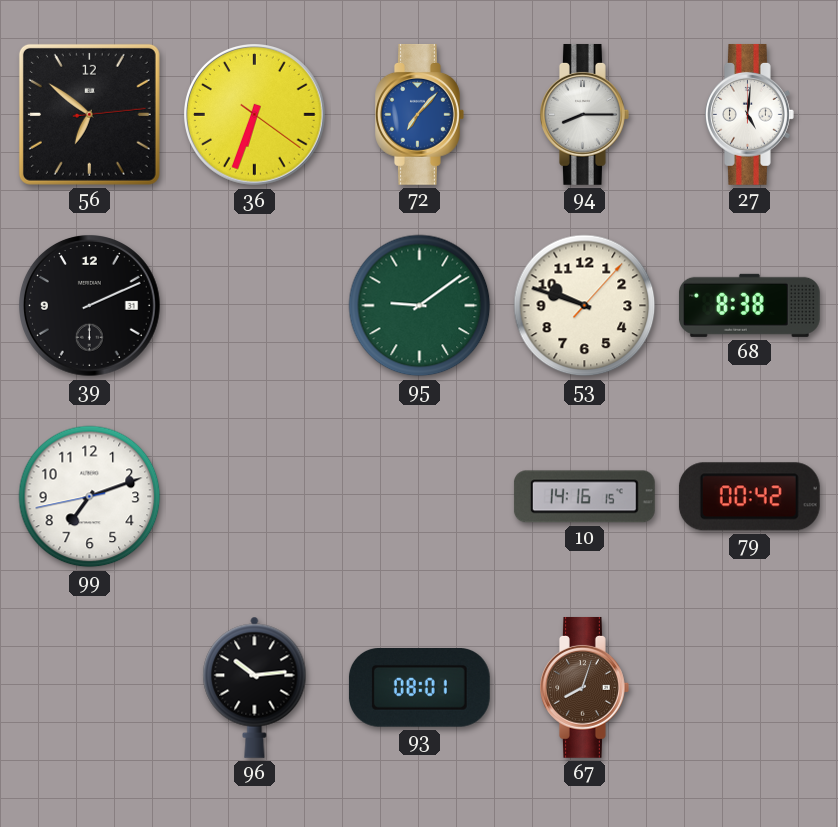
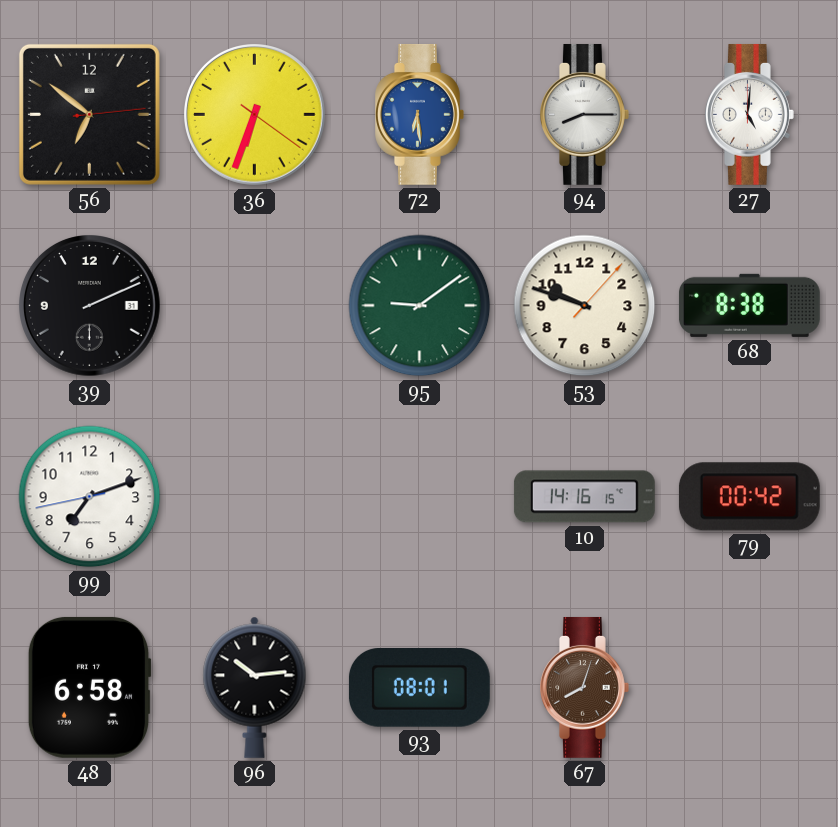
72: 7:07 -> 6:29
48: none -> 6:58
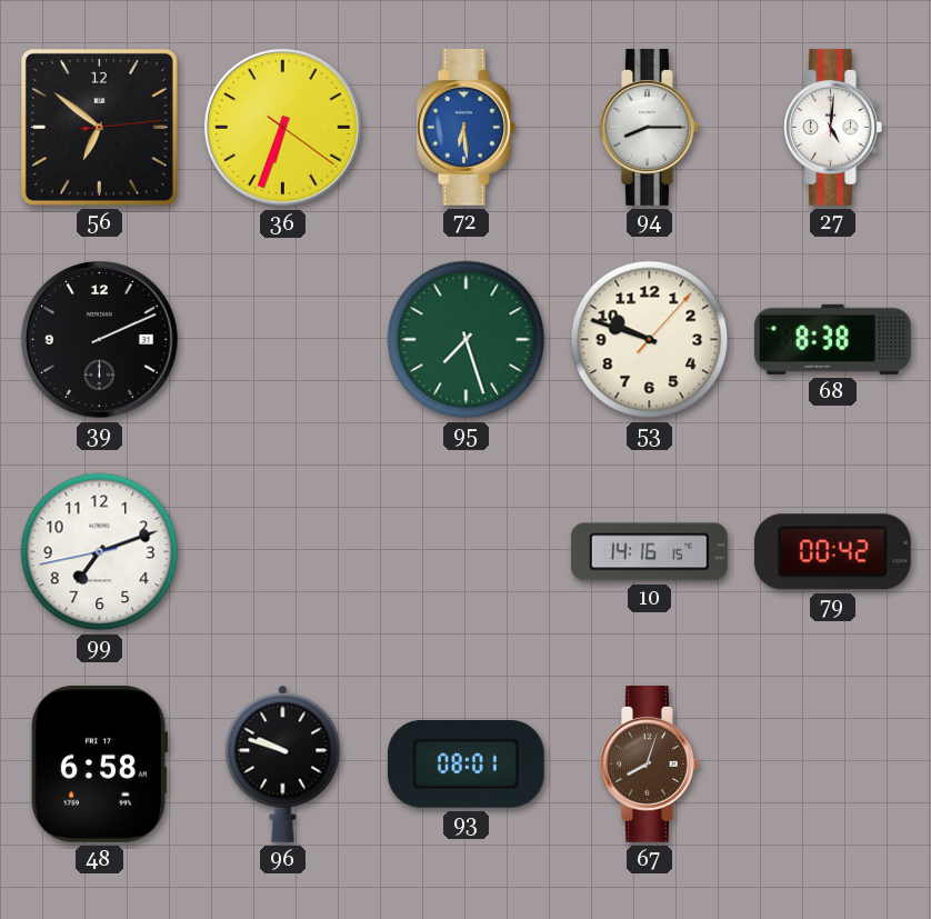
95: 9:09 -> 7:27
96: 10:14 -> 9:48
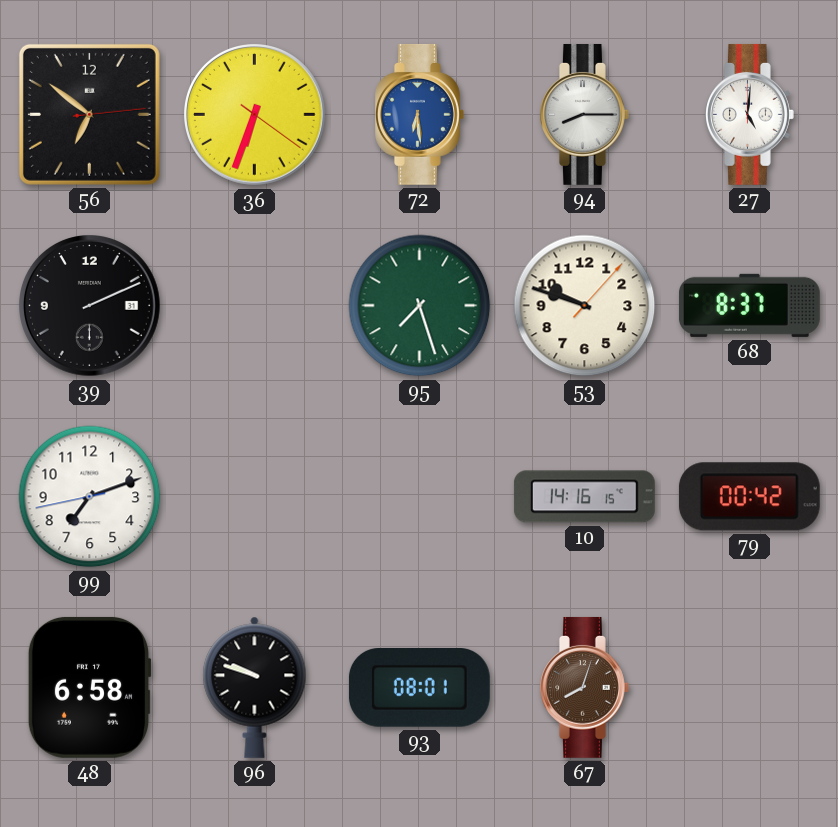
68: 8:38 -> 8:37
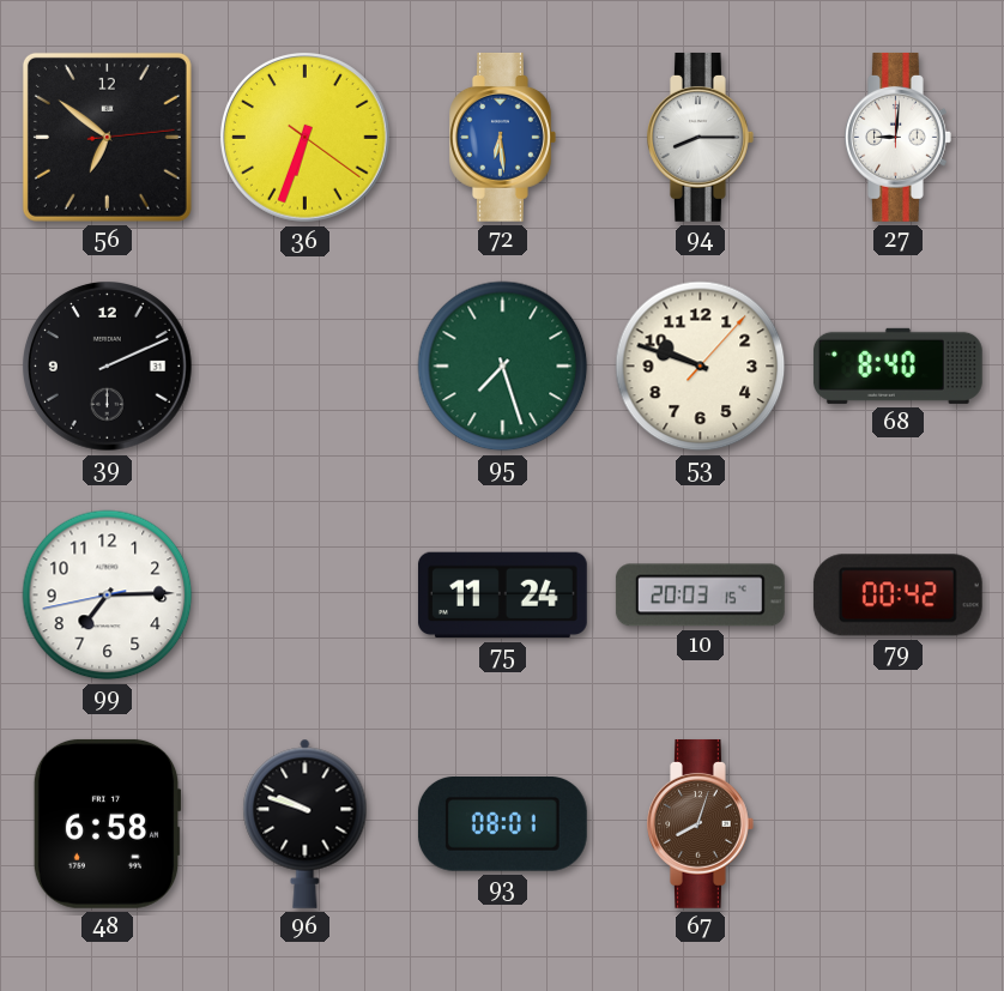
27: 5:01 -> 9:01
68: 8:37 -> 8:40
99: 7:11 -> 7:14
75: none -> 11:24
10: 14:16 -> 20:03
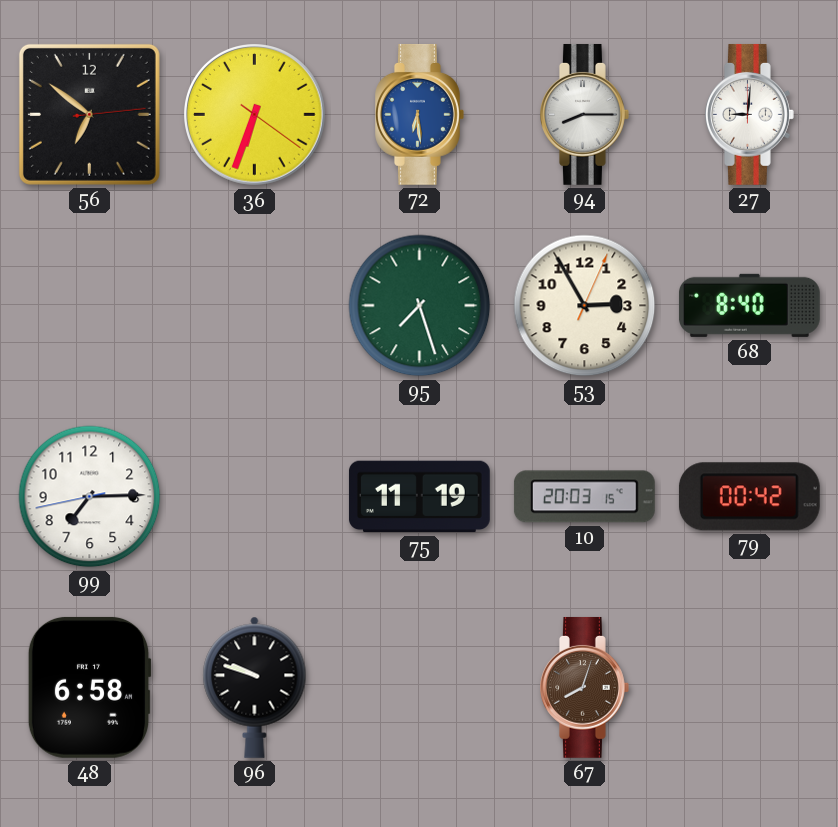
39: 2:11 -> none
53: 9:48 -> 2:55
75: 11:24 -> 11:19
93: 08:01 -> none
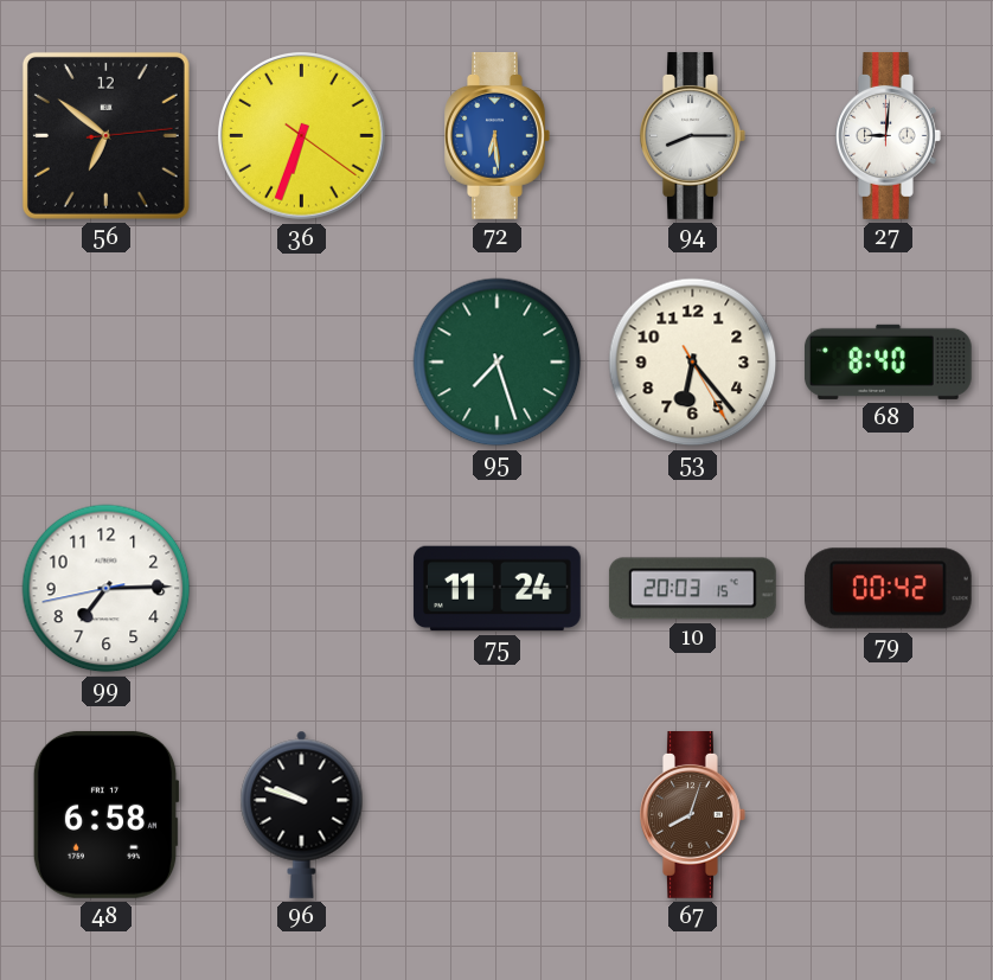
53: 2:55 -> 6:23
75: 11:19 -> 11:24
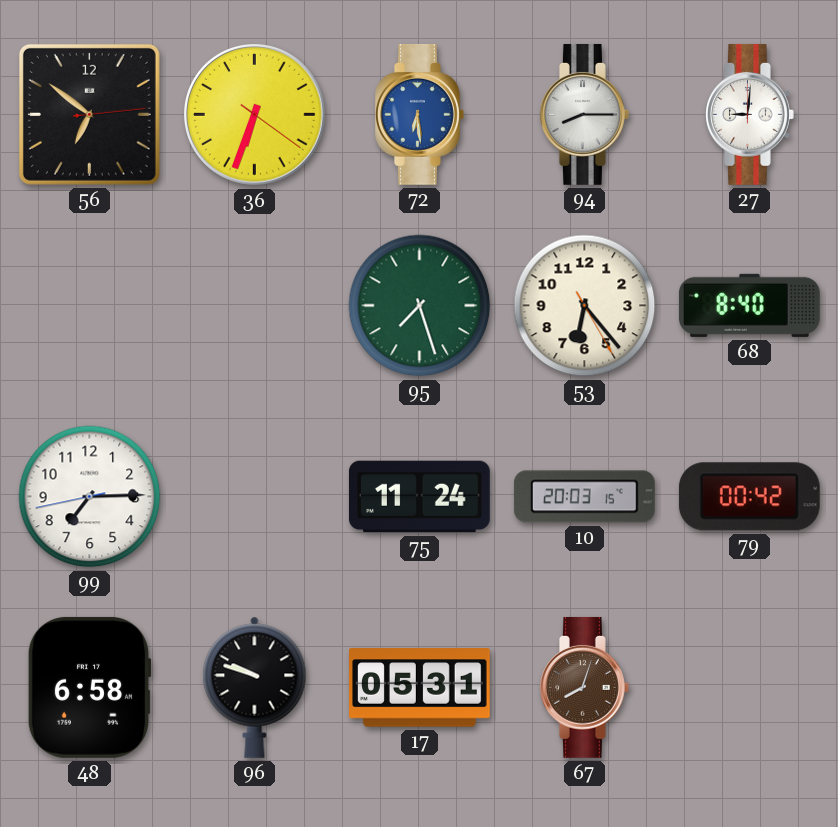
17: none -> 05:31
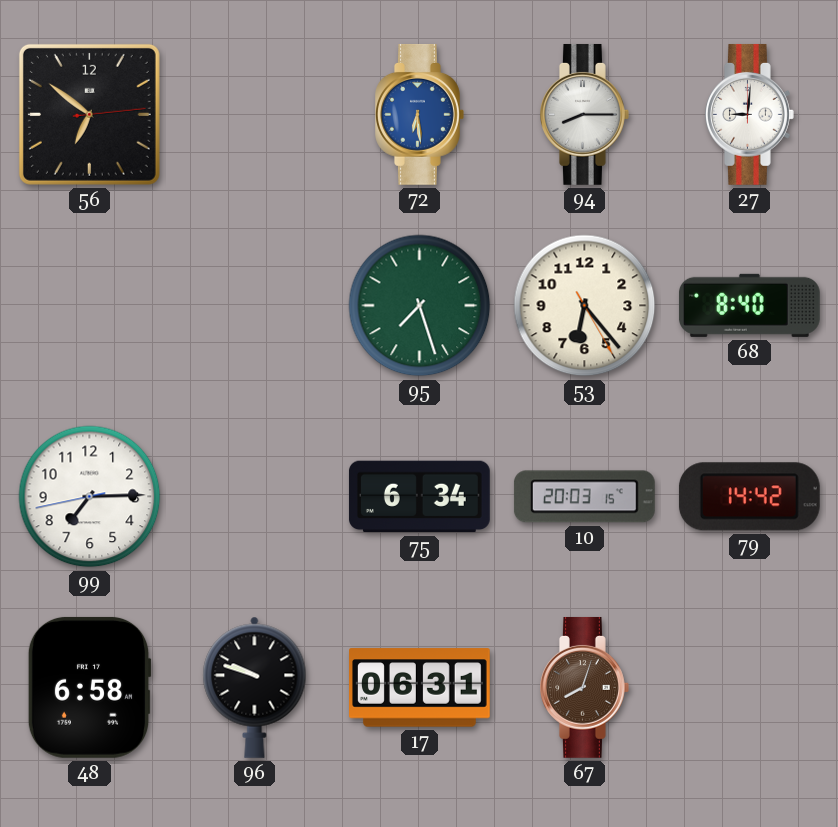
36: 6:33 -> none
75: 11:24 -> 6:34
79: 00:42 -> 14:42
17: 05:31 -> 06:31
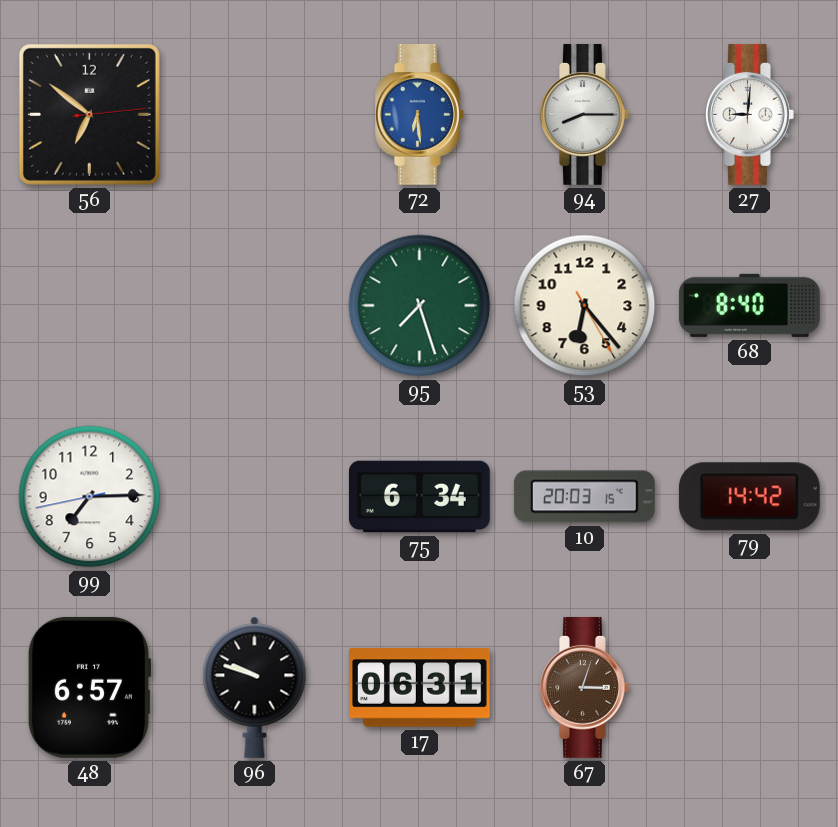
48: 6:58 -> 6:57
67: 8:03 -> 3:03
